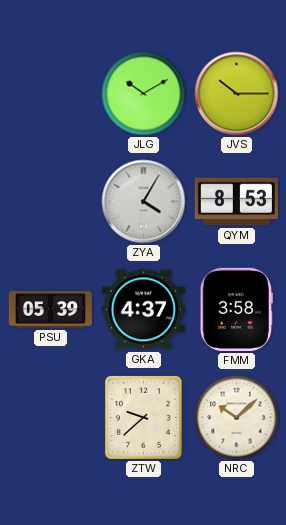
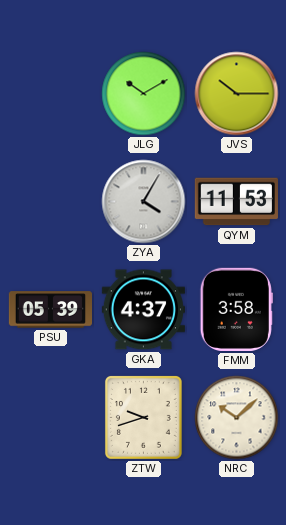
QYM: 8:53 -> 11:53
ZTW: 9:38 -> 9:42
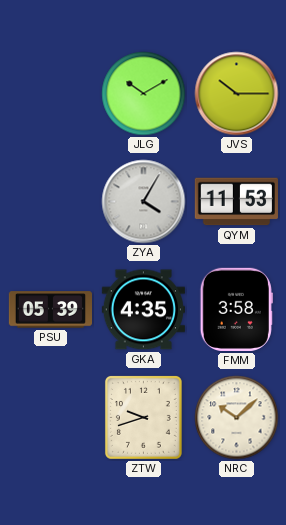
GKA: 4:37 -> 4:35
